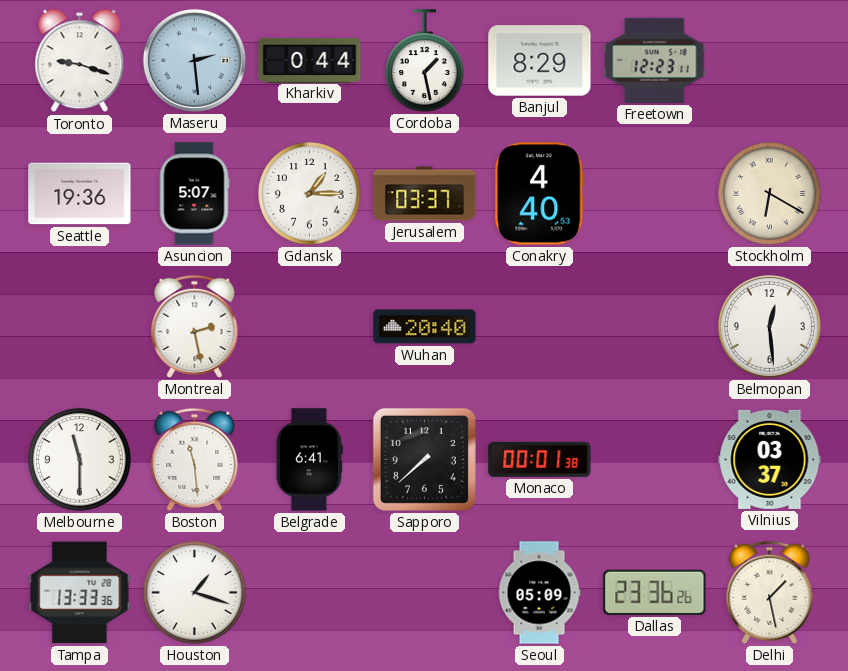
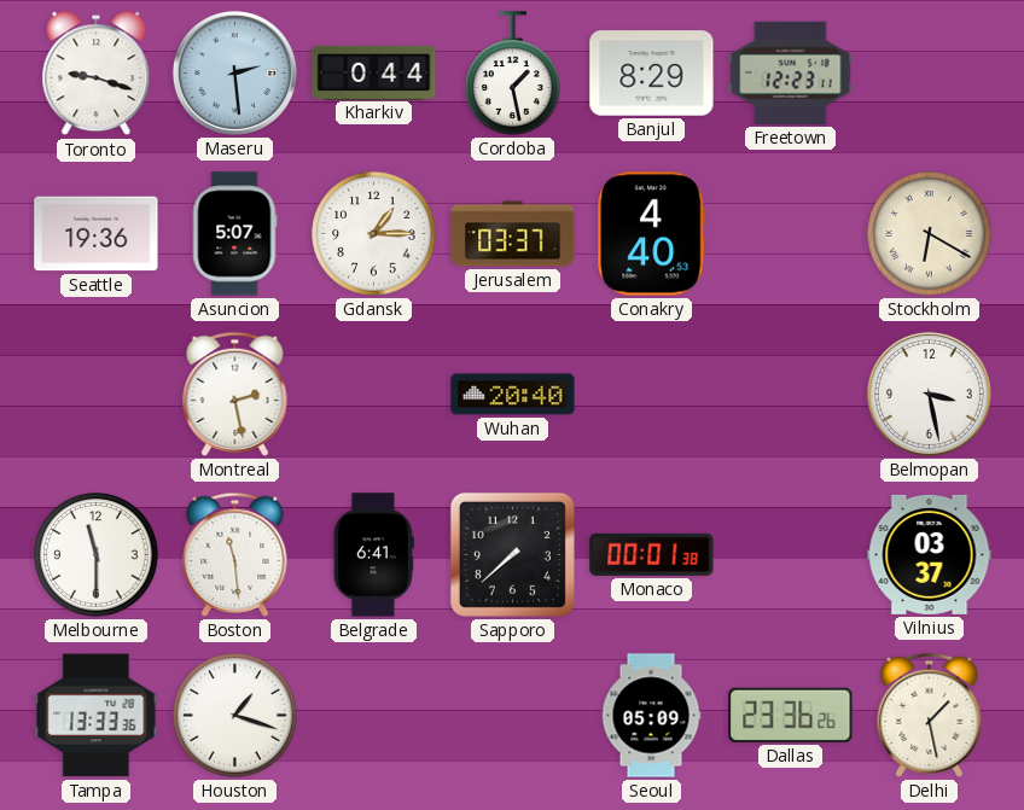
Belmopan: 12:29 -> 3:28
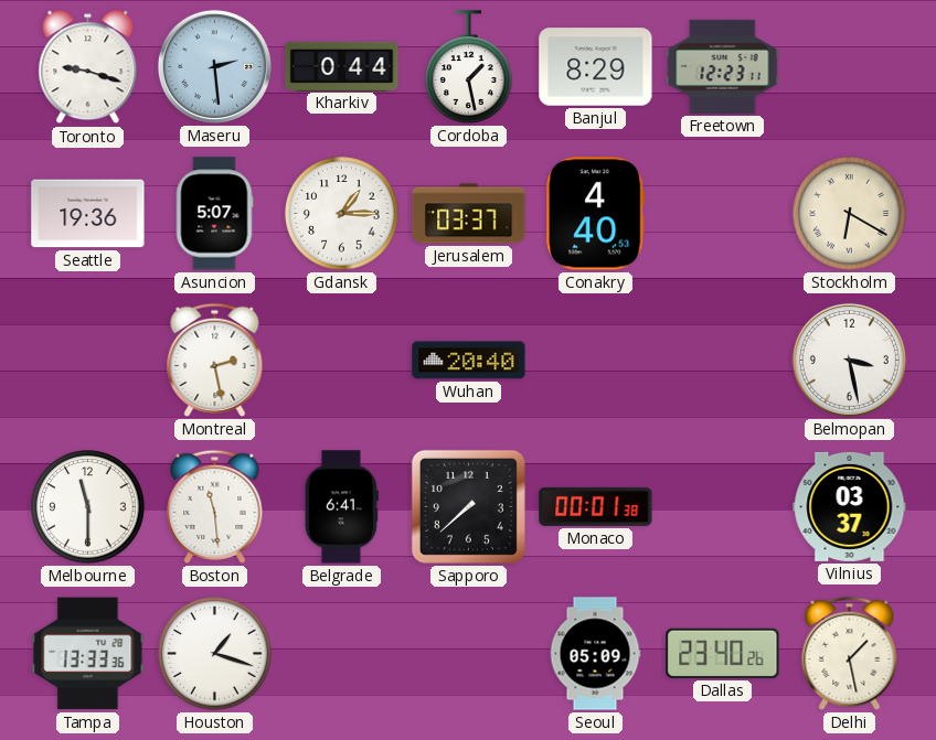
Dallas: 23:36 -> 23:40
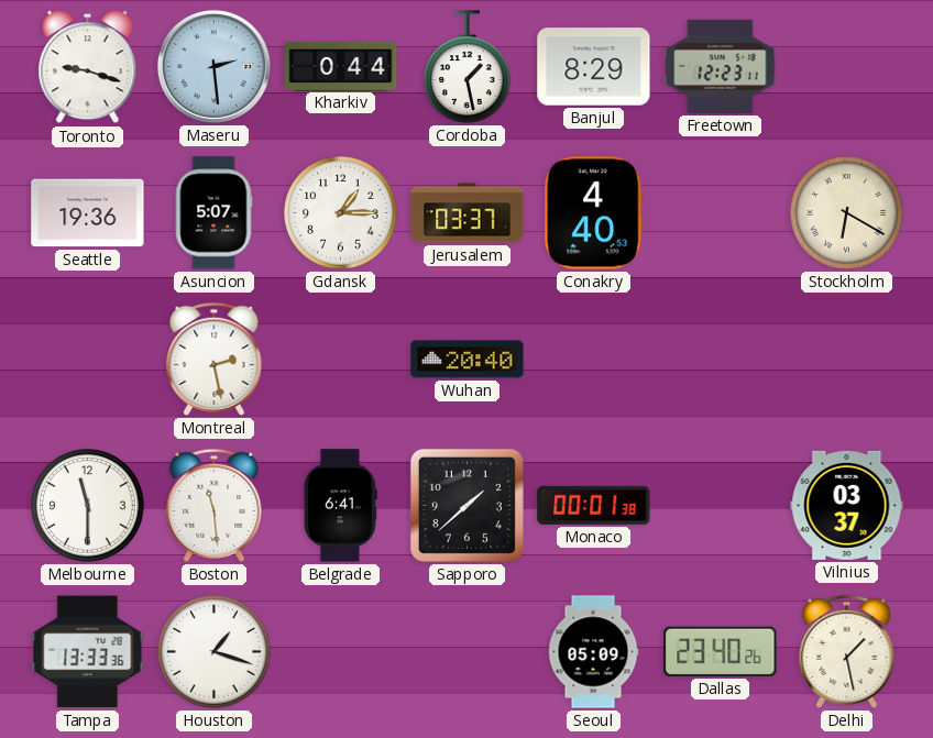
Belmopan: 3:28 -> none
Sapporo: 7:38 -> 1:38
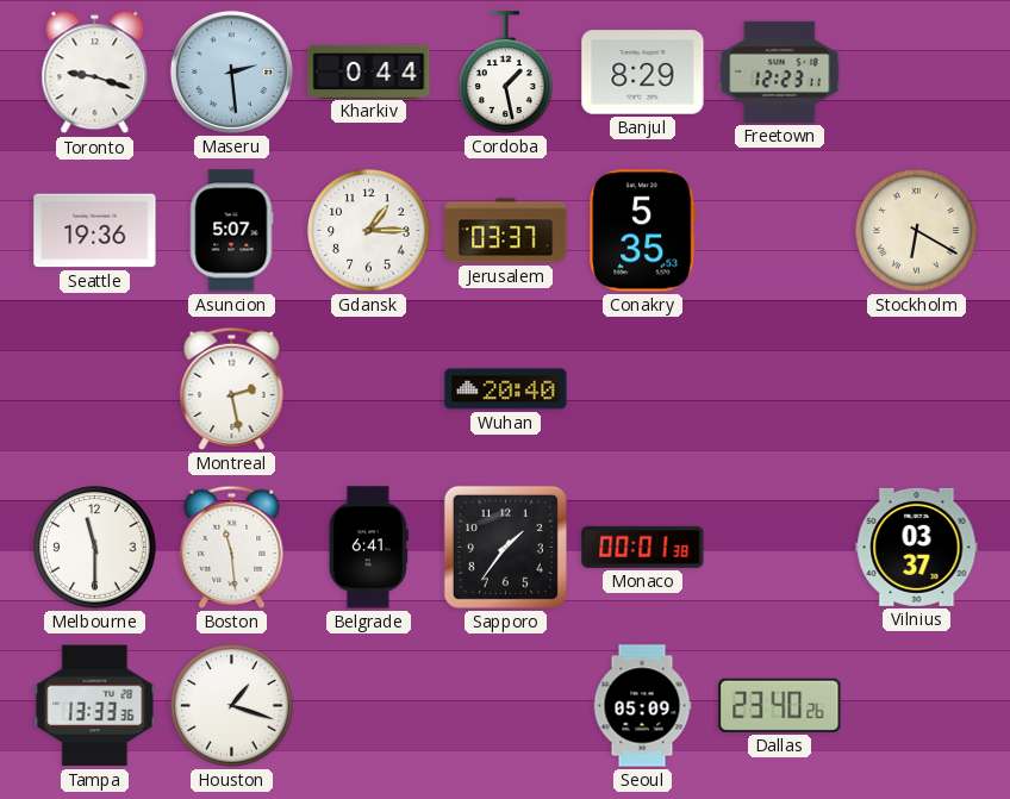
Conakry: 4:40 -> 5:35
Sapporo: 1:38 -> 1:36
Delhi: 1:28 -> none
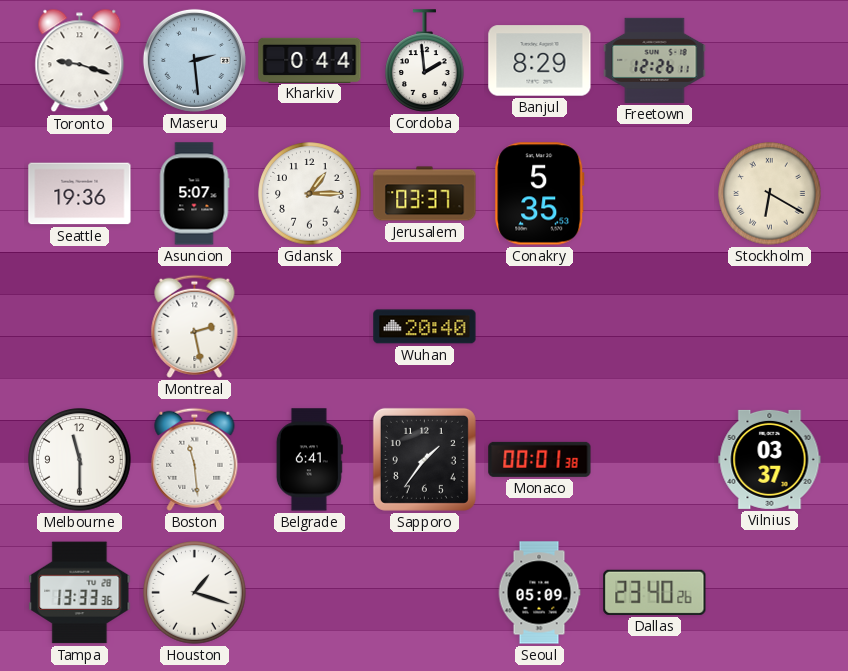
Cordoba: 1:28 -> 1:59
Freetown: 12:23 -> 12:26
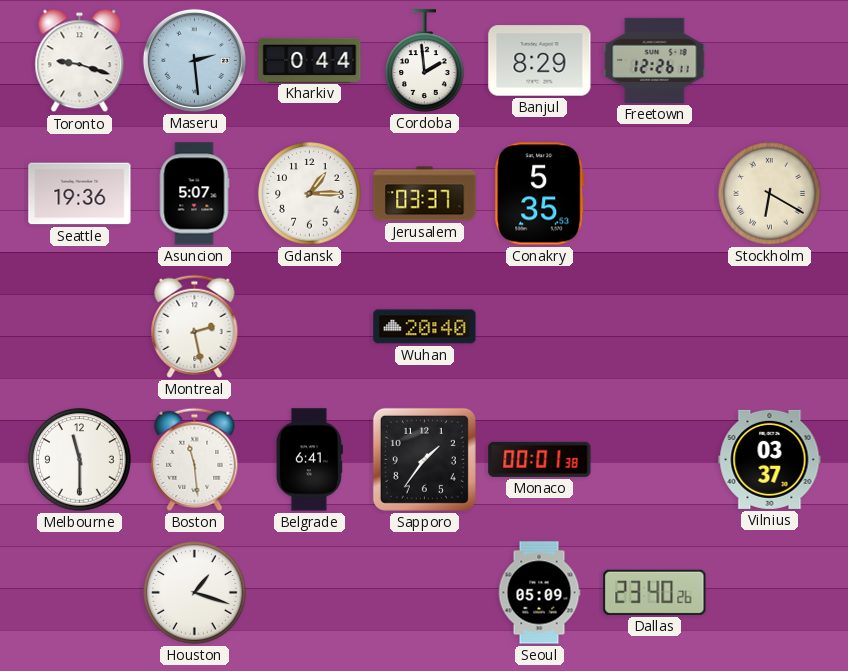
Tampa: 13:33 -> none
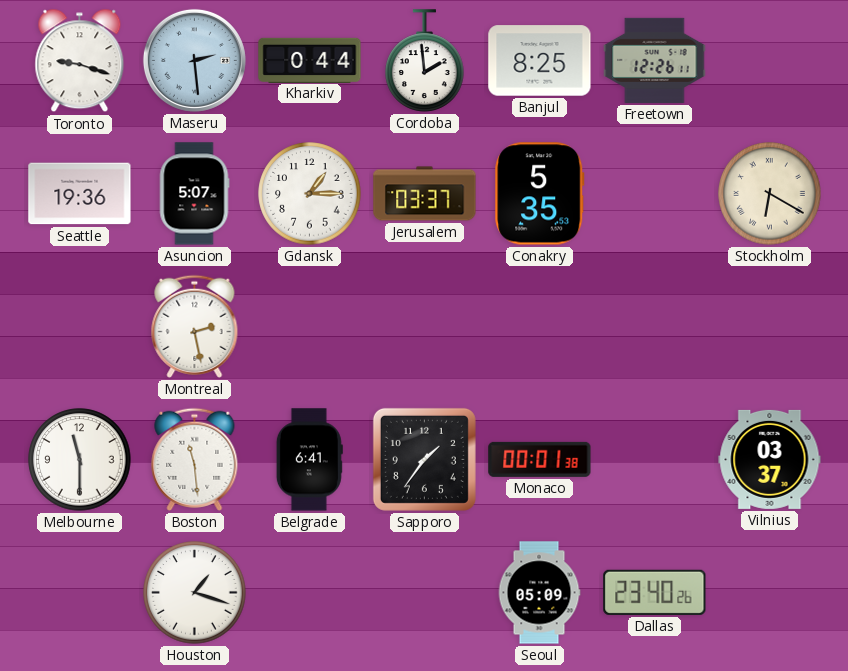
Banjul: 8:29 -> 8:25
Wuhan: 20:40 -> none
